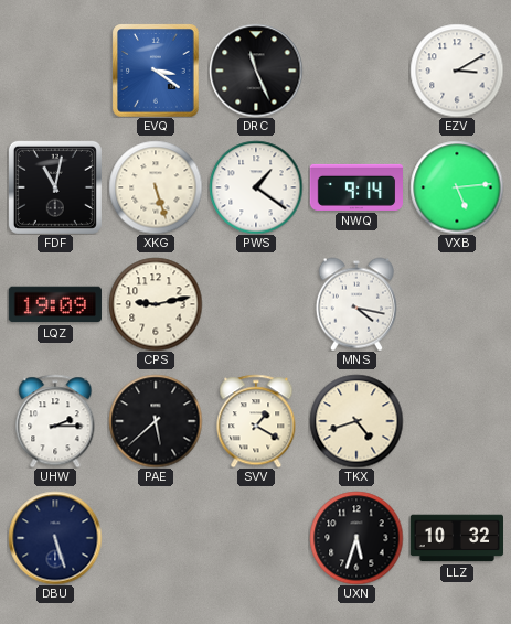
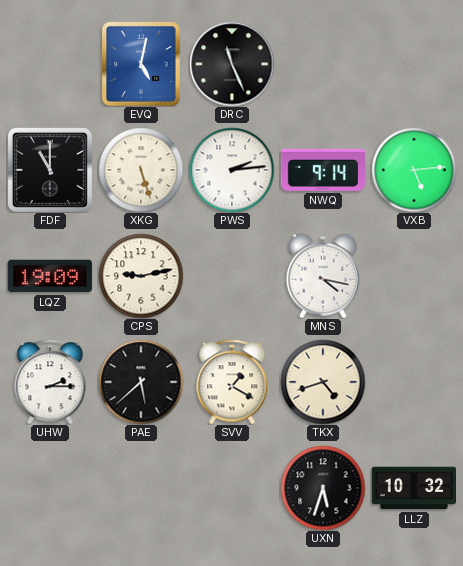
EVQ: 3:21 -> 5:02
EZV: 3:10 -> none
FDF: 11:02 -> 11:00
PWS: 1:21 -> 2:14
DBU: 5:27 -> none
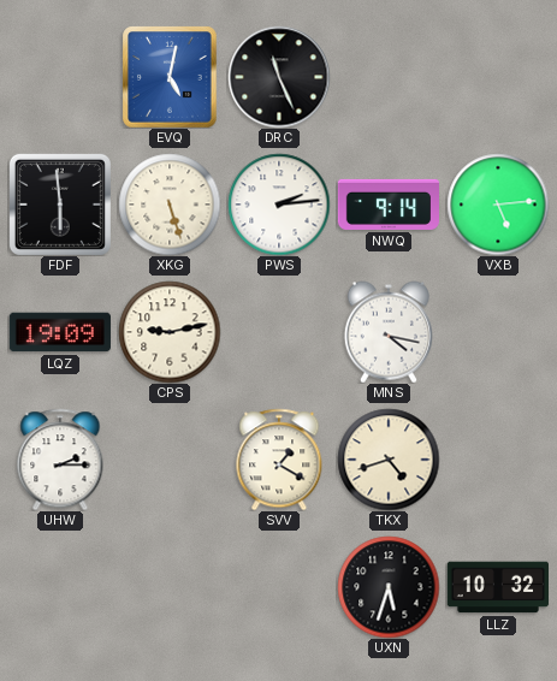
FDF: 11:00 -> 5:59
PAE: 5:38 -> none
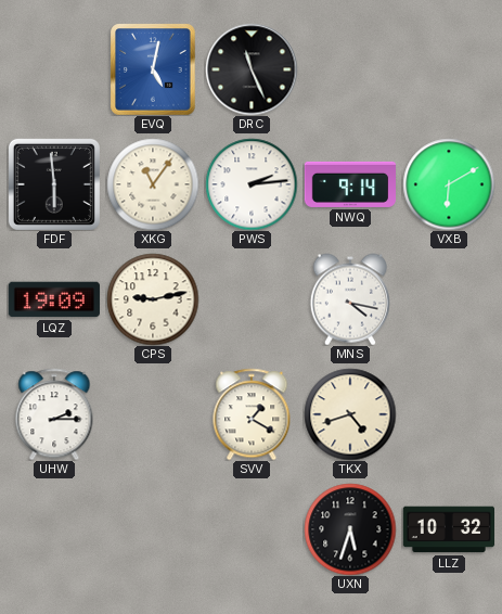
XKG: 5:27 -> 11:06
VXB: 5:14 -> 6:10
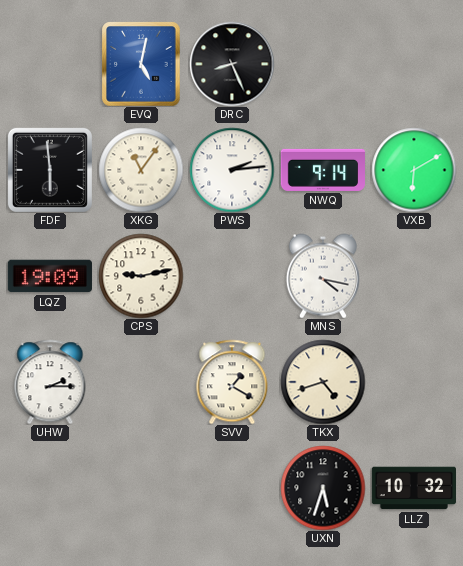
DRC: 11:26 -> 8:26
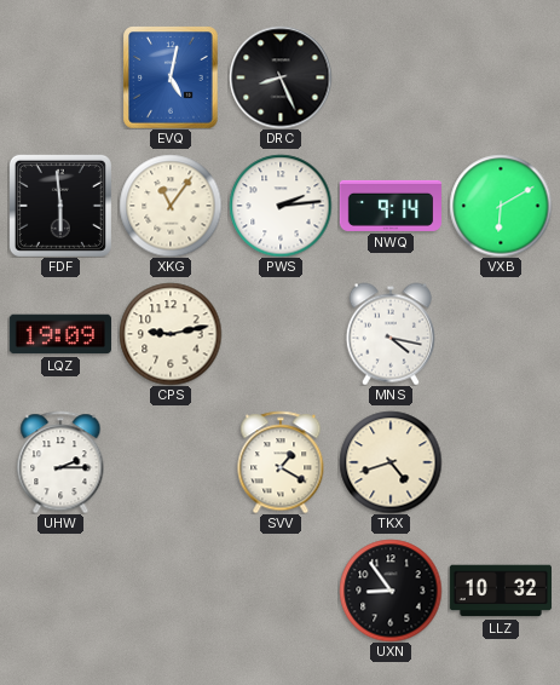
UXN: 5:33 -> 8:54
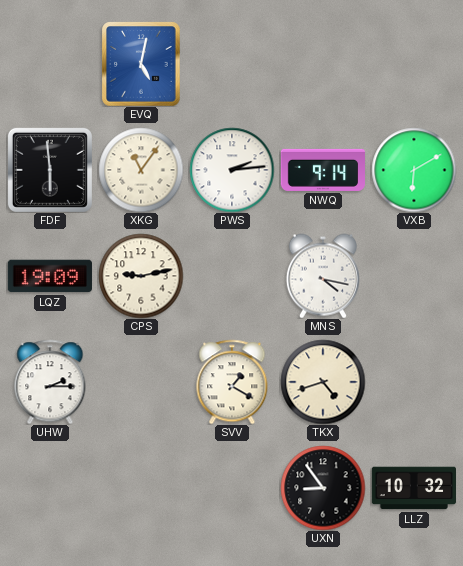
DRC: 8:26 -> none
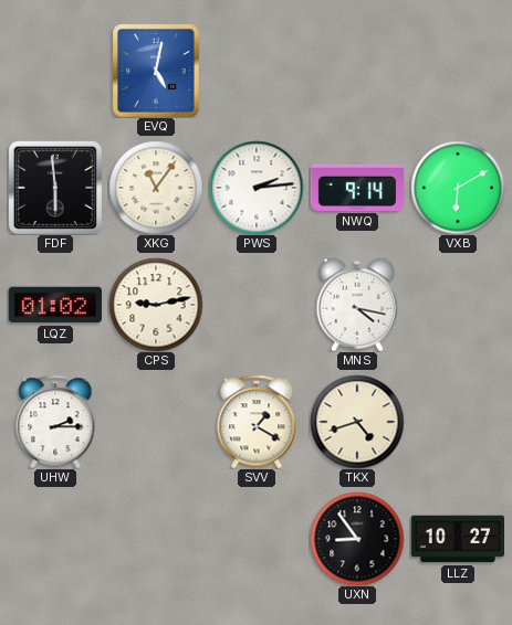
LQZ: 19:09 -> 01:02
LLZ: 10:32 -> 10:27
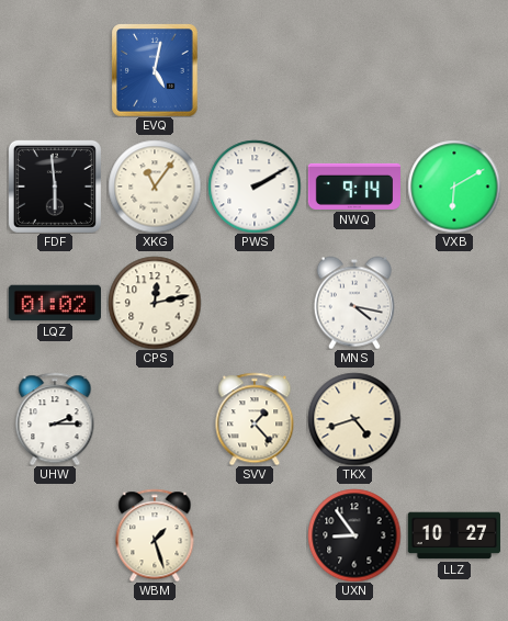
PWS: 2:14 -> 2:10
CPS: 9:13 -> 12:13
SVV: 1:20 -> 1:23
WBM: none -> 1:27
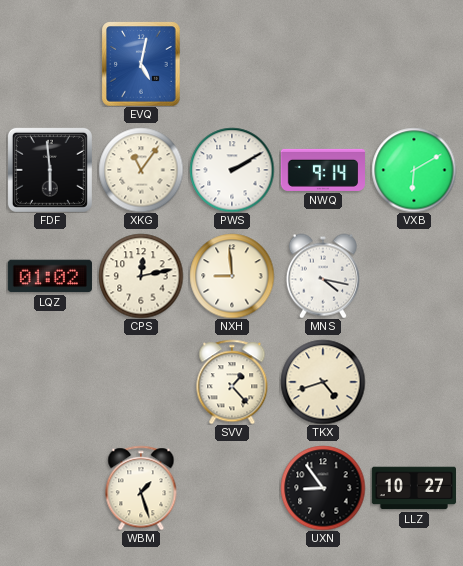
NXH: none -> 8:59
UHW: 2:15 -> none
